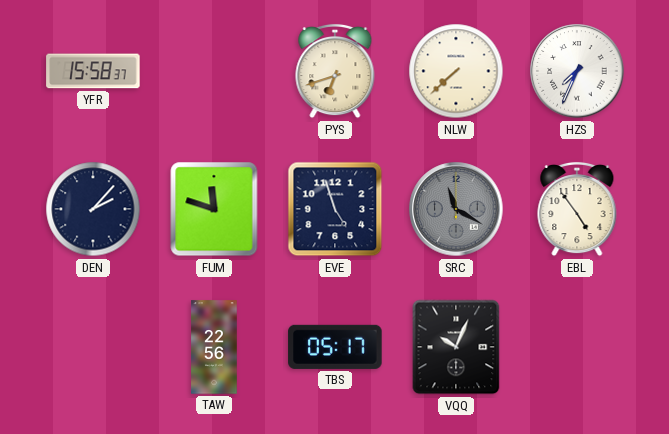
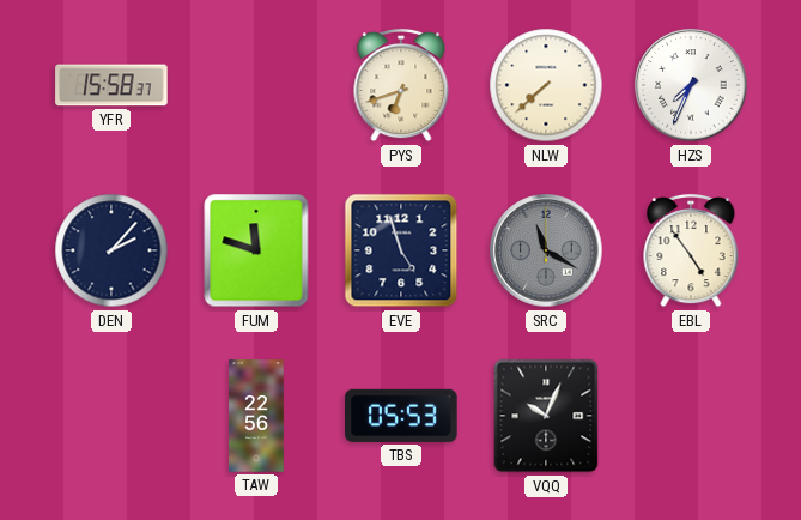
TBS: 05:17 -> 05:53
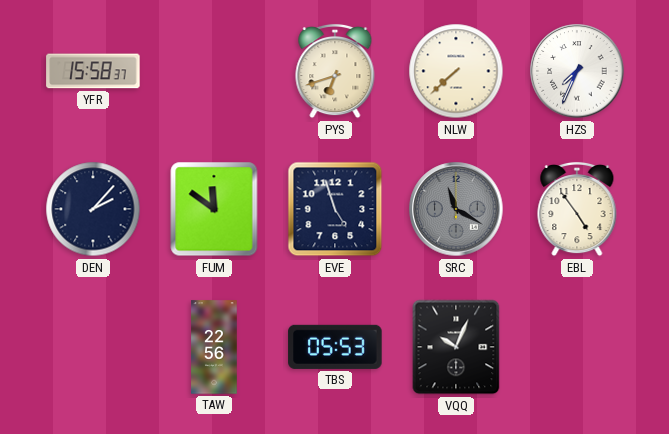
FUM: 11:48 -> 11:51
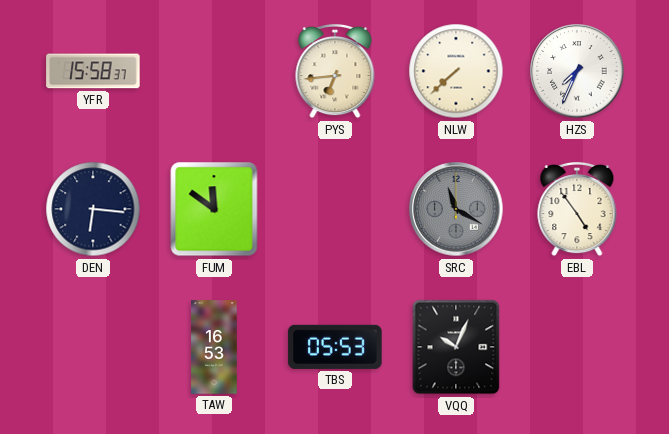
PYS: 6:42 -> 6:44
DEN: 2:07 -> 6:16
EVE: 4:57 -> none
TAW: 22:56 -> 16:53
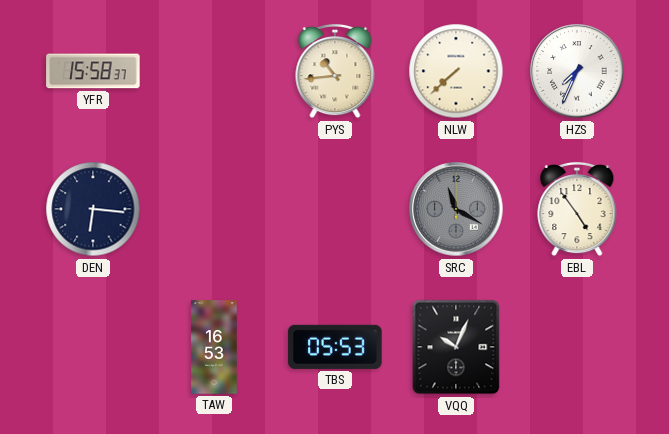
PYS: 6:44 -> 10:44
FUM: 11:51 -> none
